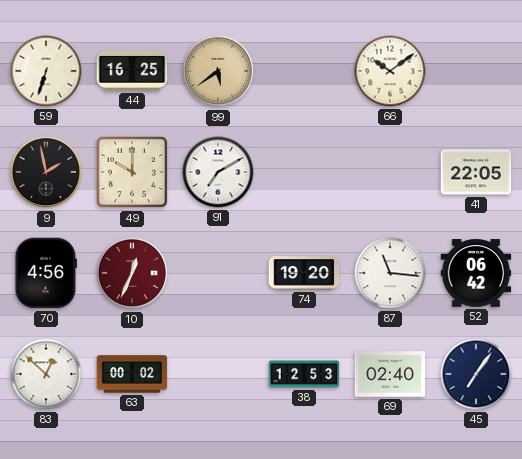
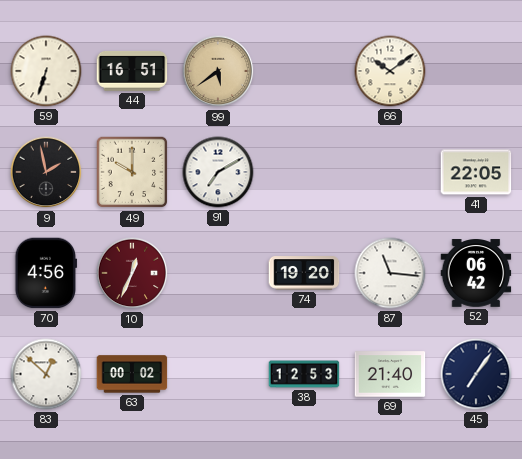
44: 16:25 -> 16:51
69: 02:40 -> 21:40
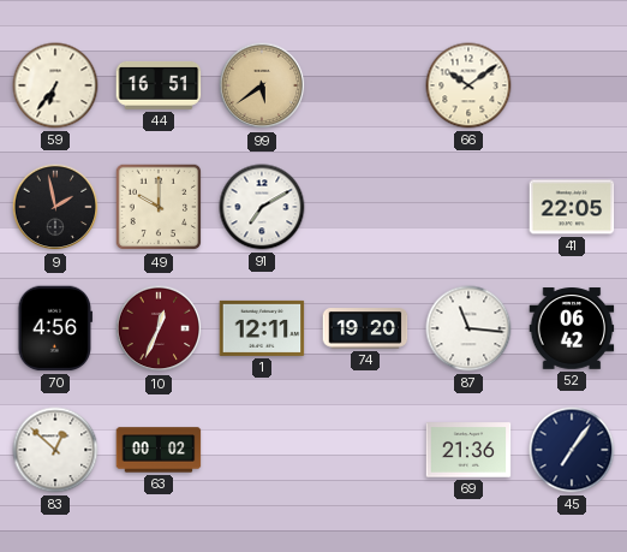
59: 6:33 -> 6:36
1: none -> 12:11
38: 12:53 -> none
69: 21:40 -> 21:36
